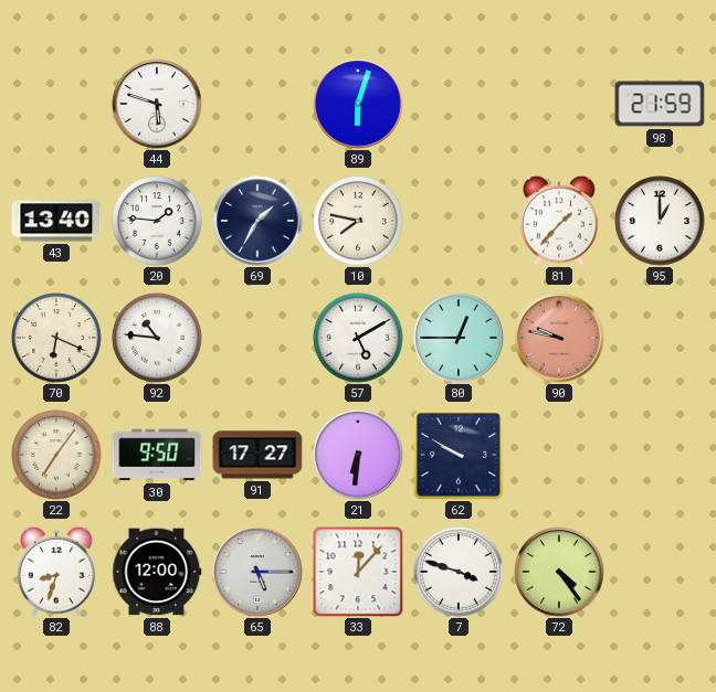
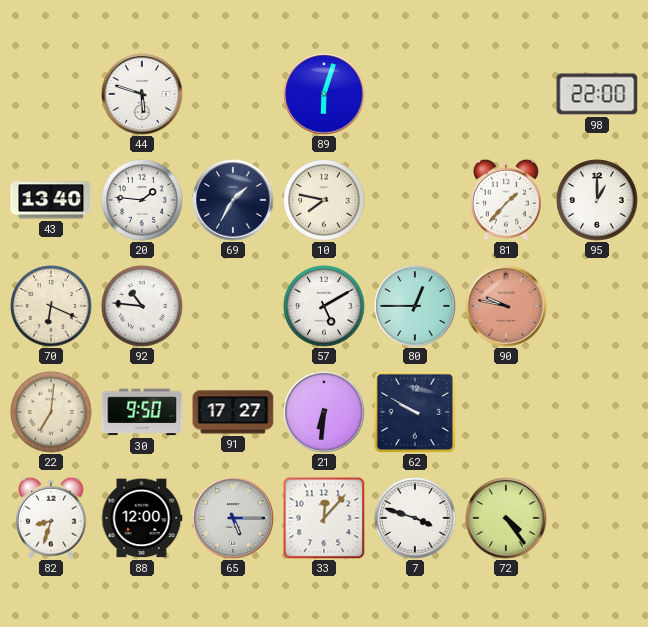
98: 21:59 -> 22:00
22: 7:06 -> 7:01
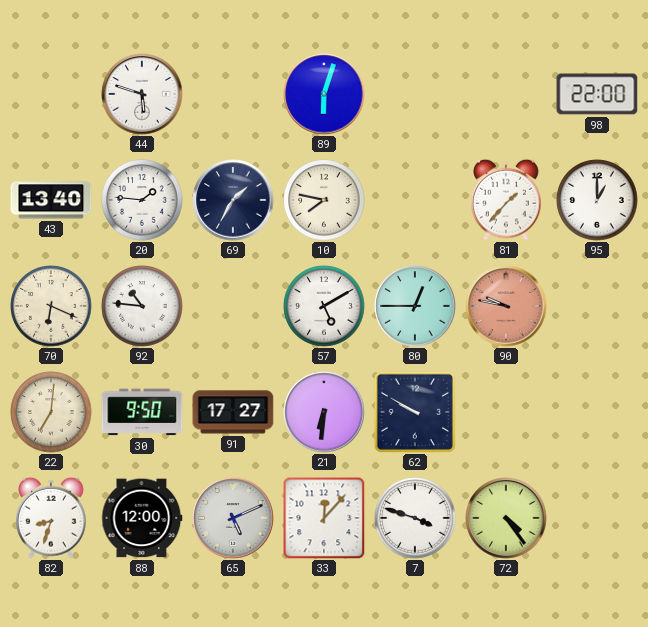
65: 5:15 -> 5:11
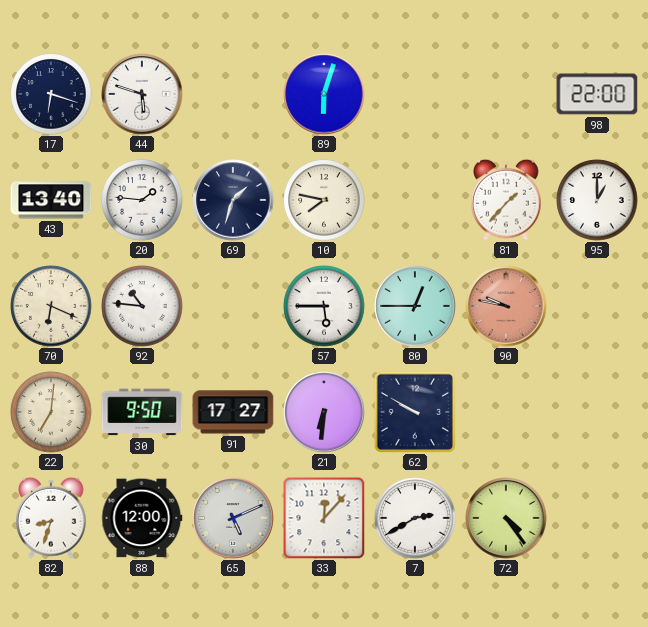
17: none -> 6:18
69: 1:35 -> 1:33
57: 5:10 -> 5:45
7: 3:48 -> 2:40
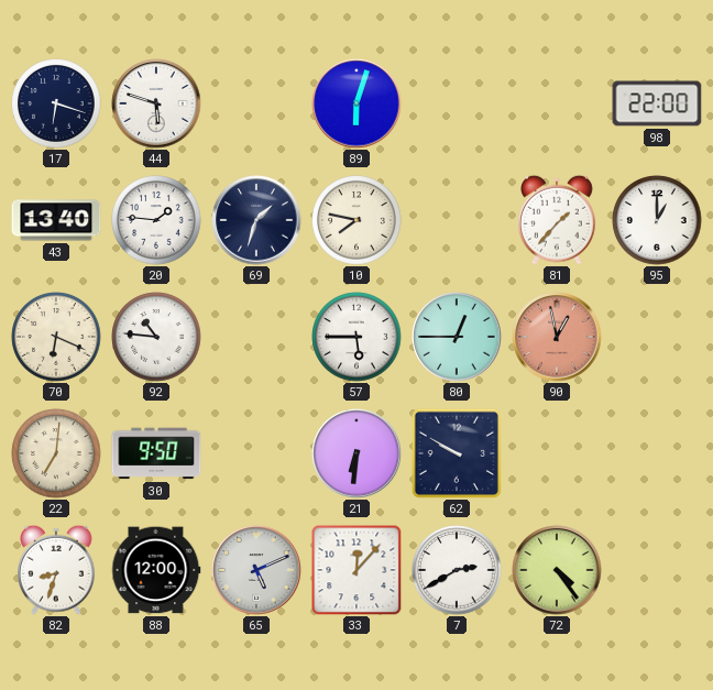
90: 9:47 -> 12:58
91: 17:27 -> none
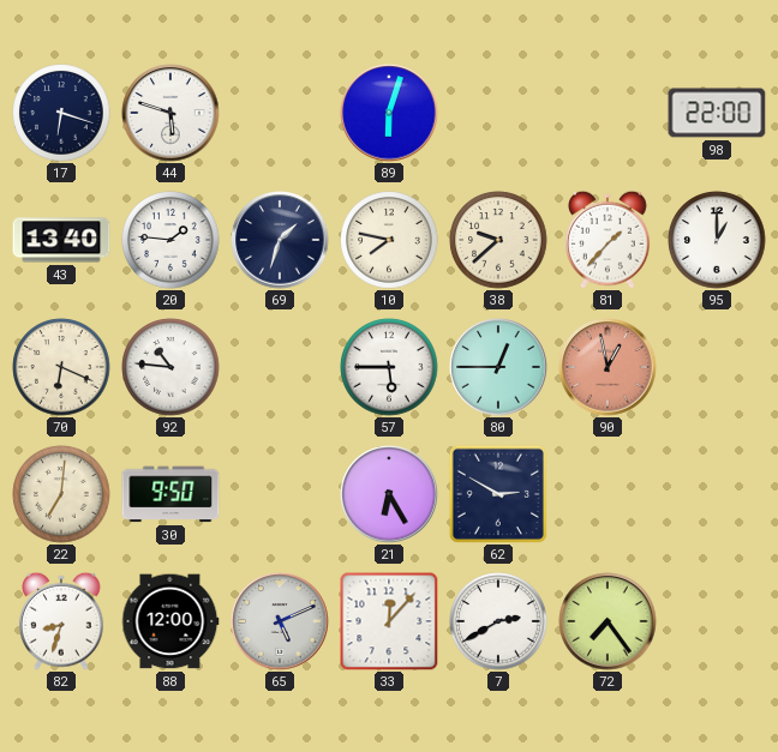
38: none -> 9:38
21: 6:31 -> 6:25
62: 9:50 -> 2:50
72: 4:24 -> 7:24
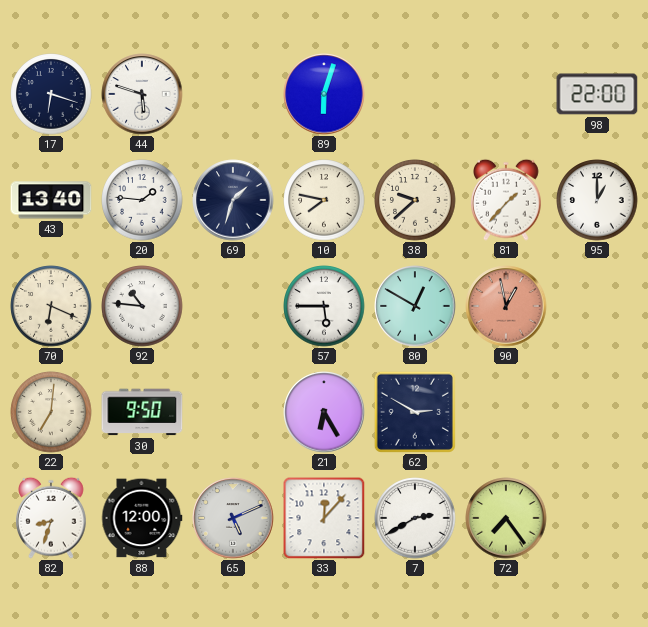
80: 12:45 -> 12:50
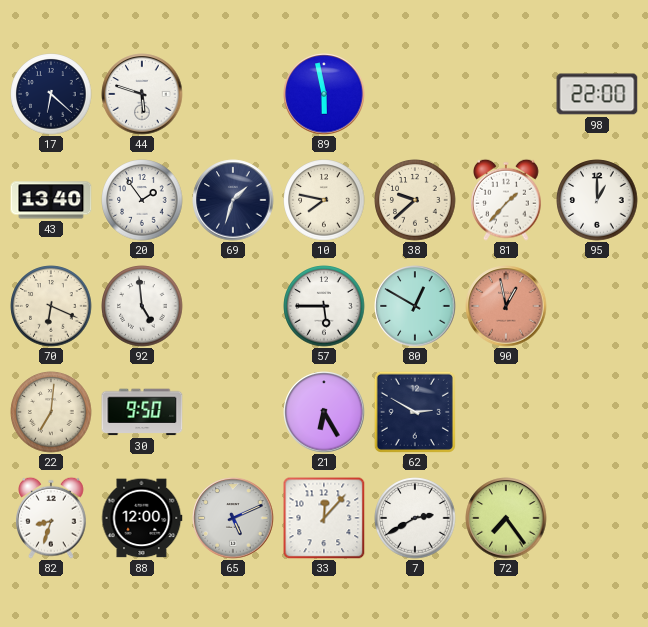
17: 6:18 -> 6:22
89: 6:03 -> 5:58
20: 1:46 -> 1:54
92: 10:46 -> 4:59
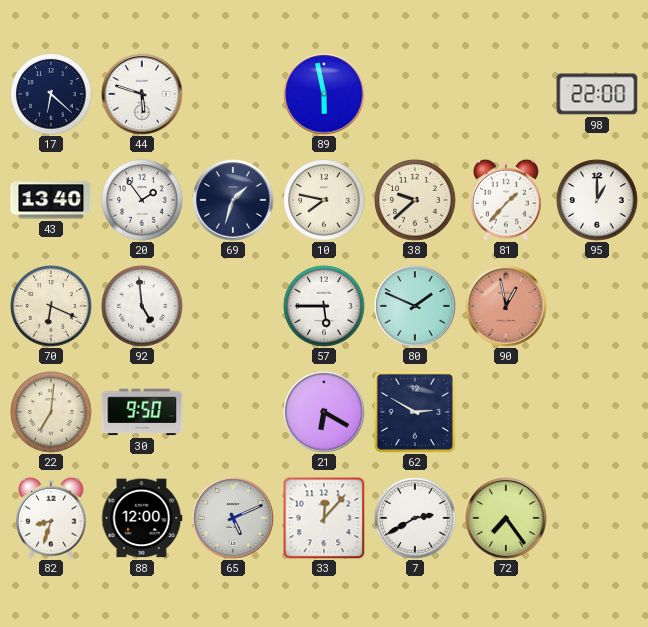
80: 12:50 -> 1:49
21: 6:25 -> 6:20
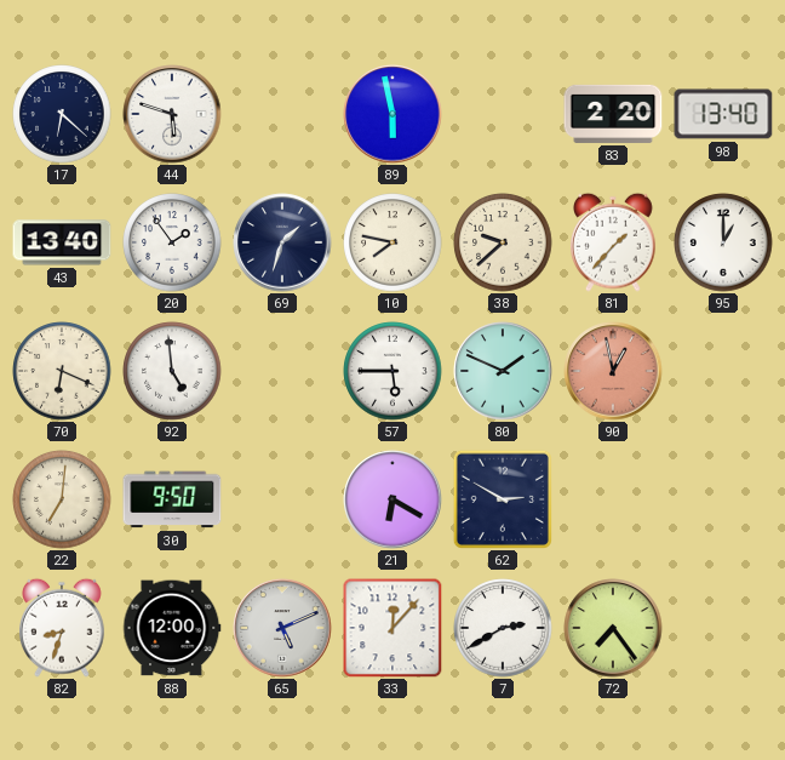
83: none -> 2:20
98: 22:00 -> 13:40
